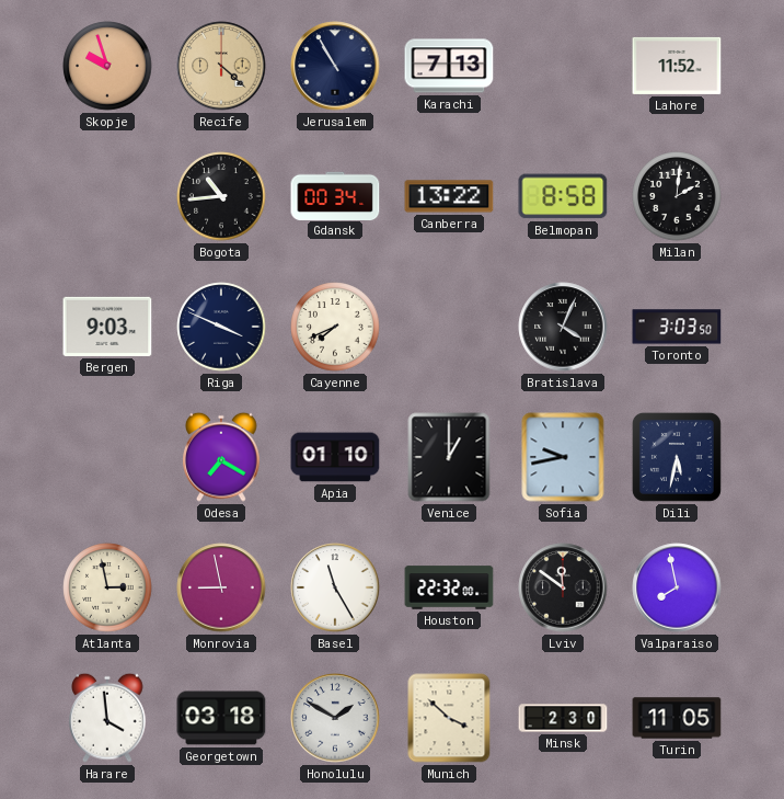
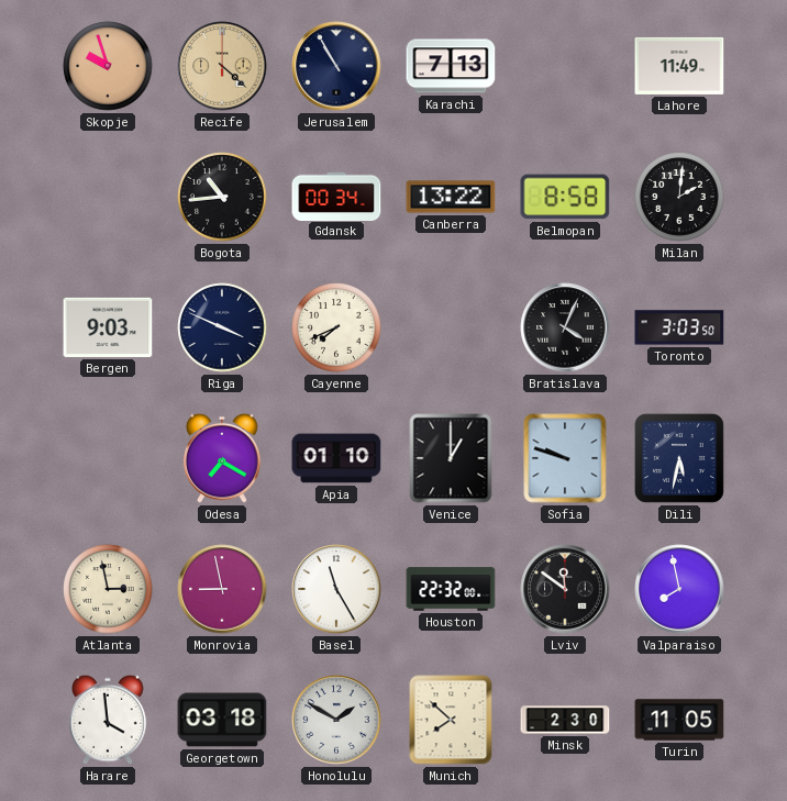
Lahore: 11:52 -> 11:49
Sofia: 9:43 -> 9:48
Munich: 3:52 -> 7:52
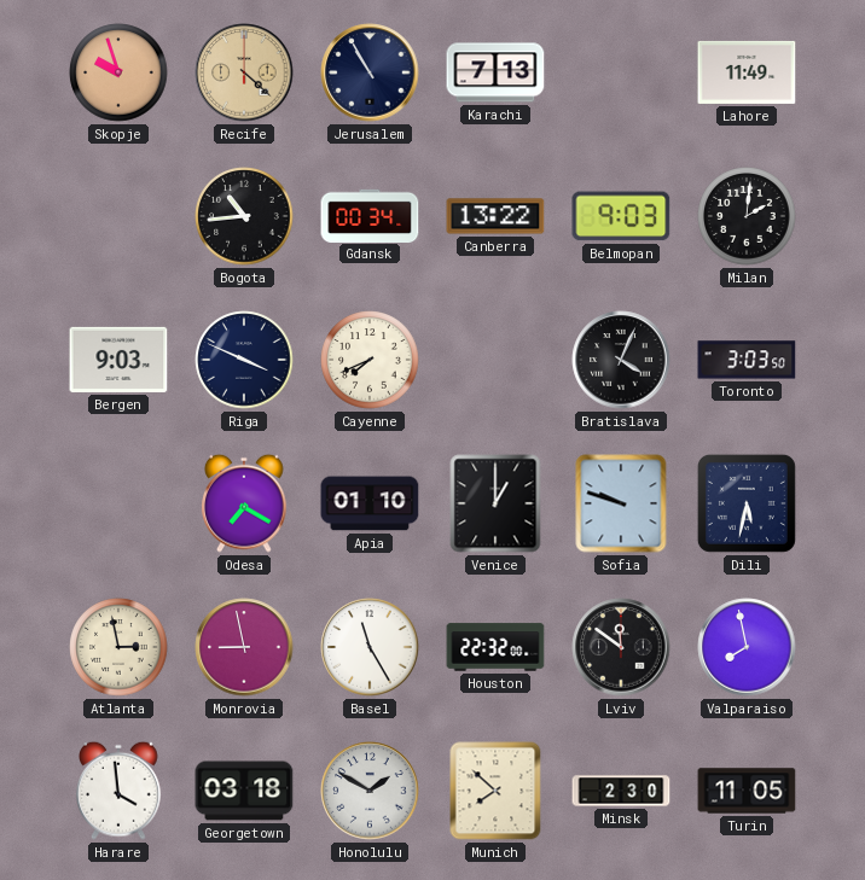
Belmopan: 8:58 -> 9:03
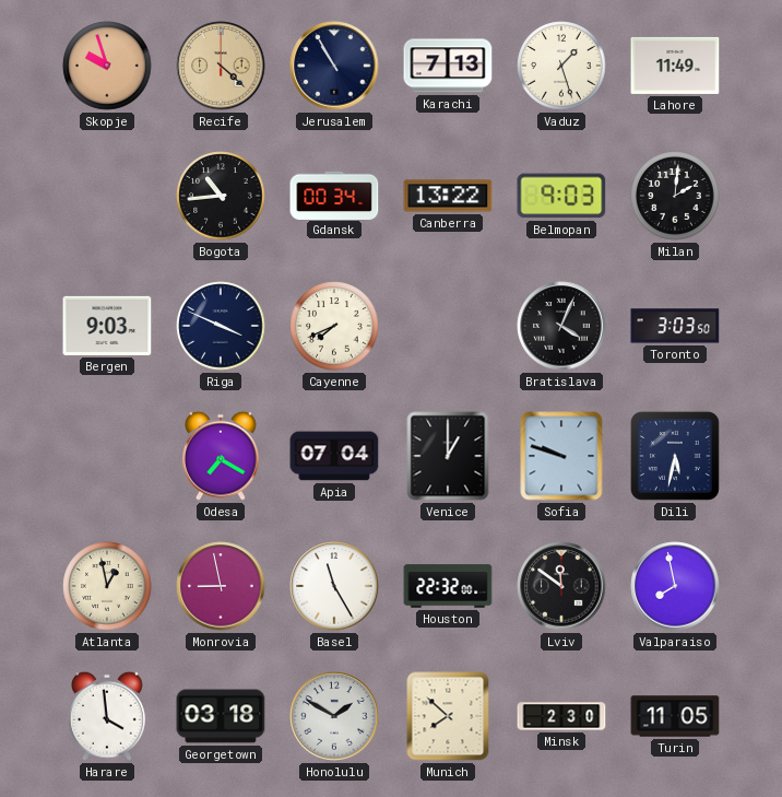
Vaduz: none -> 1:27
Apia: 01:10 -> 07:04
Atlanta: 2:58 -> 12:58
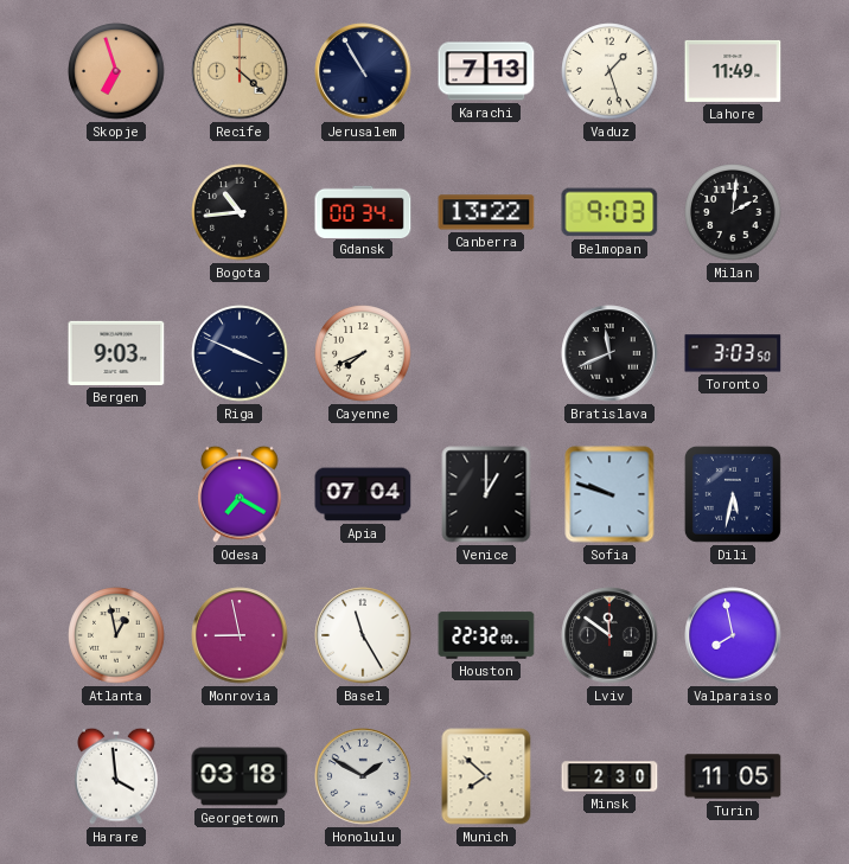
Skopje: 9:57 -> 6:57
Bratislava: 4:04 -> 11:41
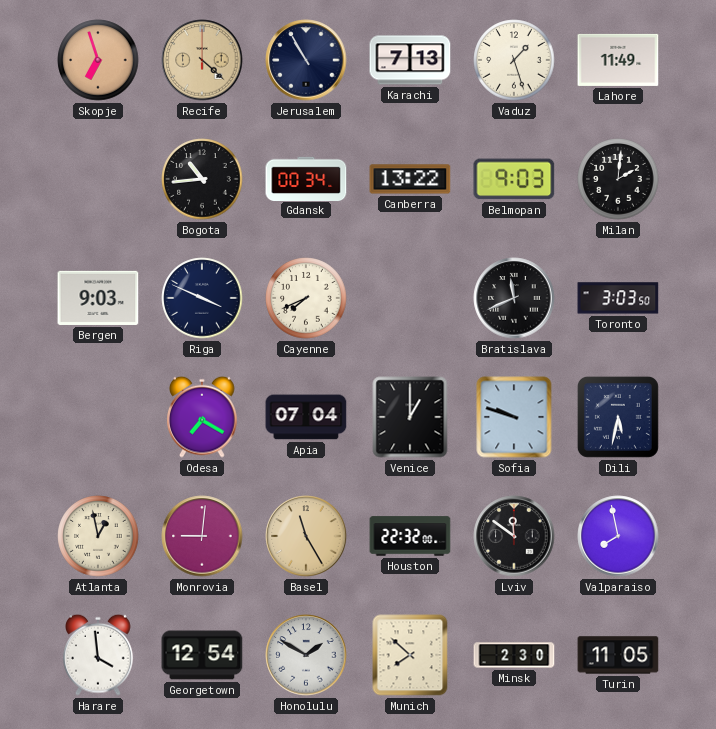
Monrovia: 8:58 -> 9:01
Basel dial: white -> champagne
Georgetown: 03:18 -> 12:54
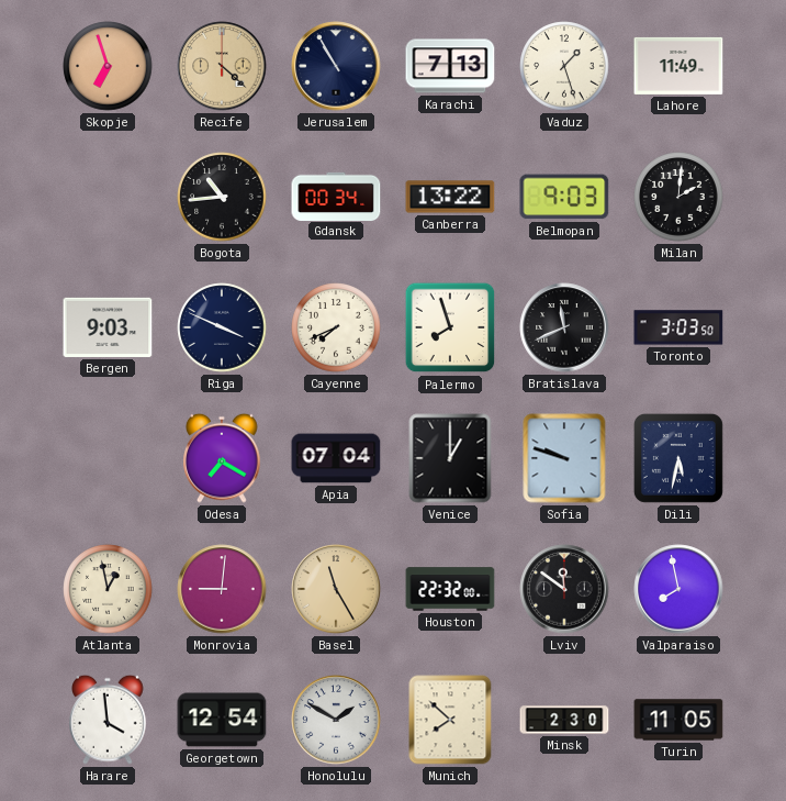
Palermo: none -> 7:57
